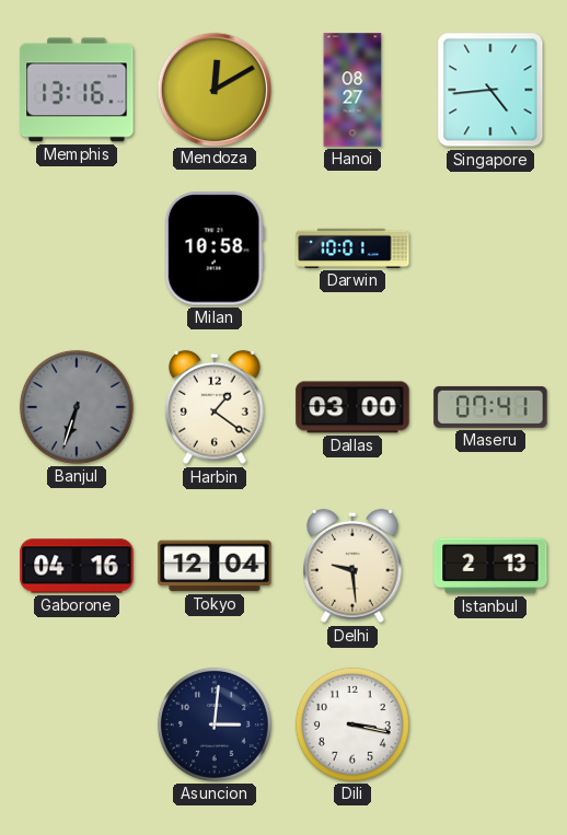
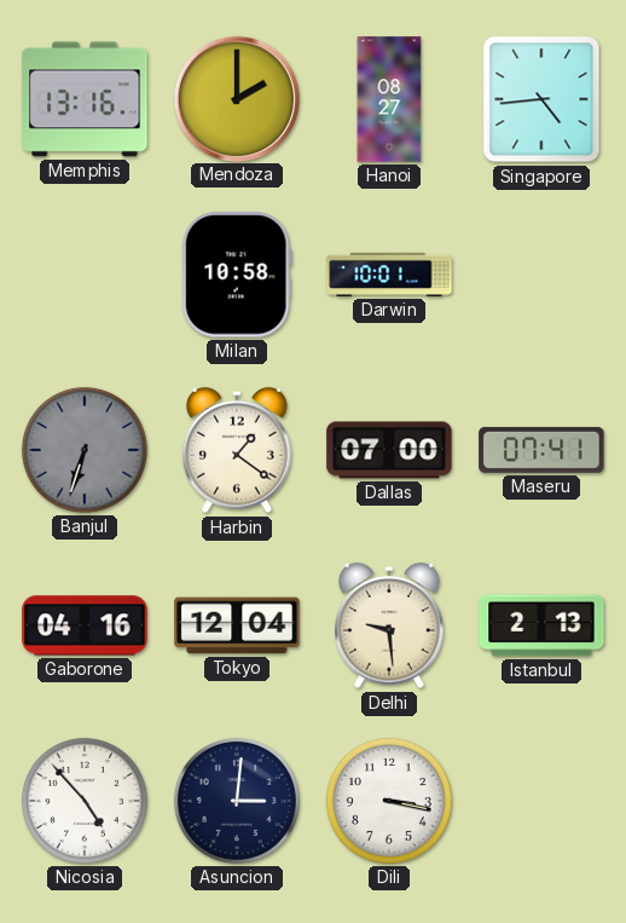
Mendoza: 12:10 -> 2:00
Dallas: 03:00 -> 07:00
Nicosia: none -> 4:53
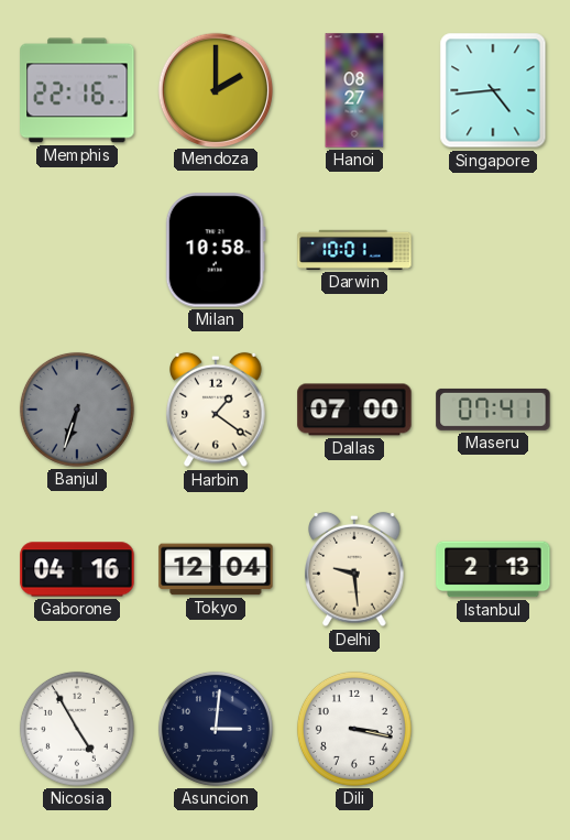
Memphis: 13:16 -> 22:16
Nicosia: 4:53 -> 4:55
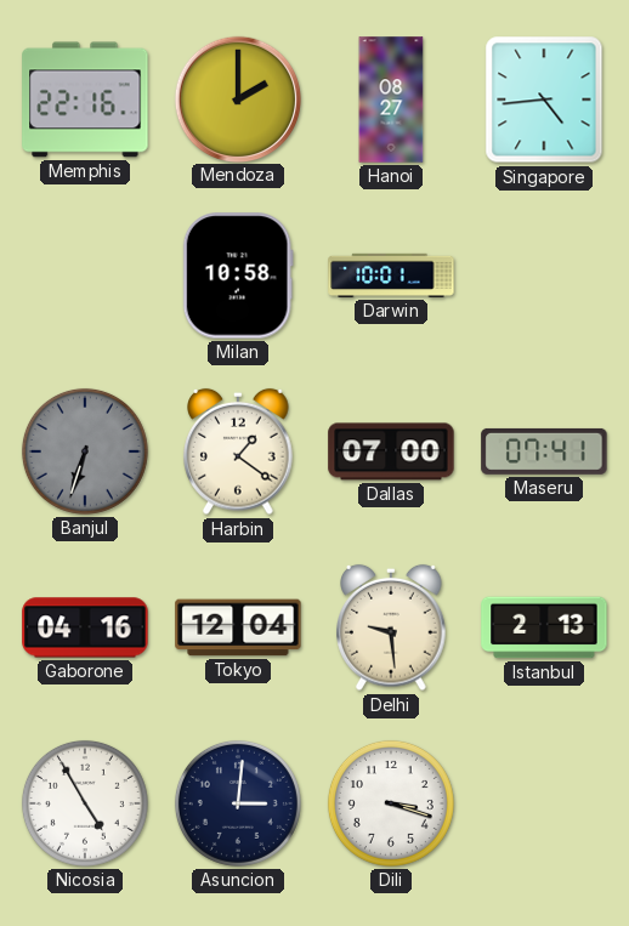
Dili: 3:17 -> 3:18
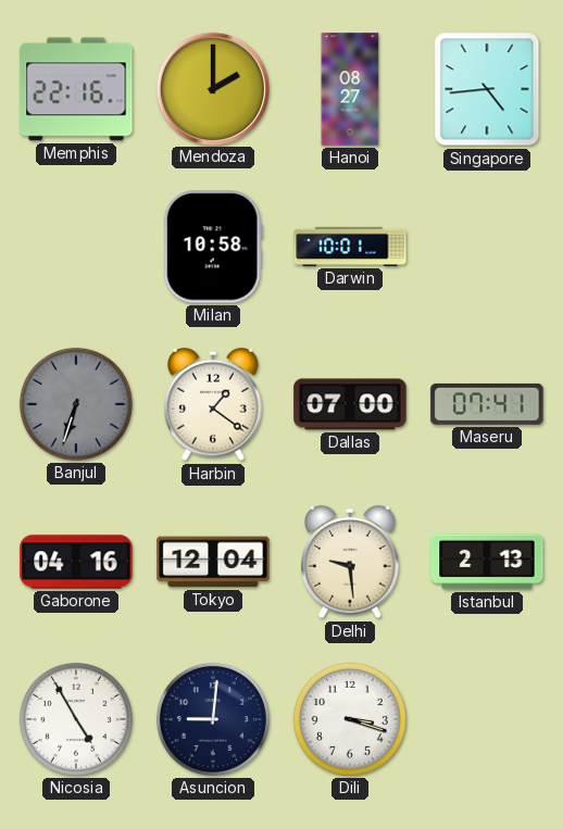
Asuncion: 3:01 -> 9:01
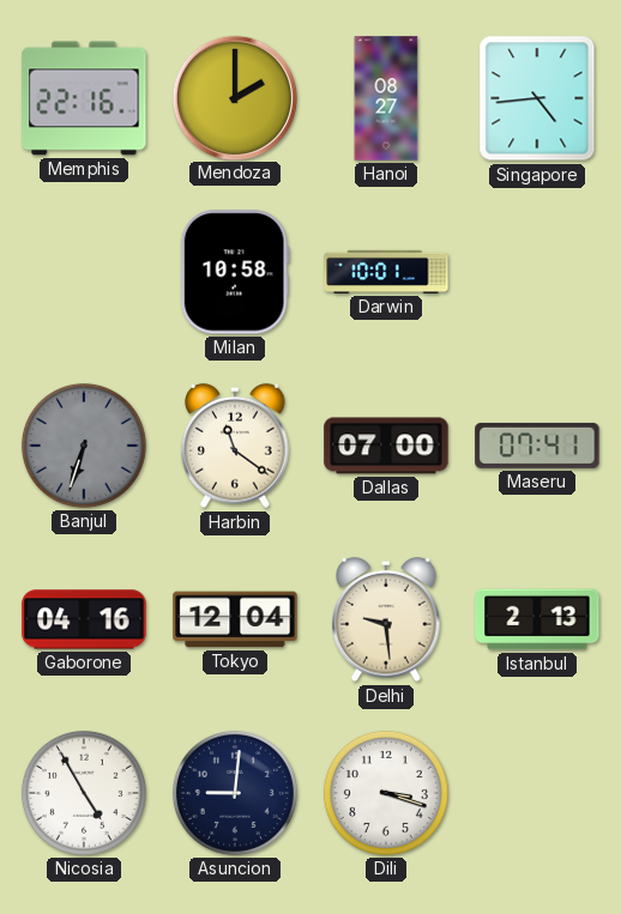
Harbin: 1:21 -> 11:21
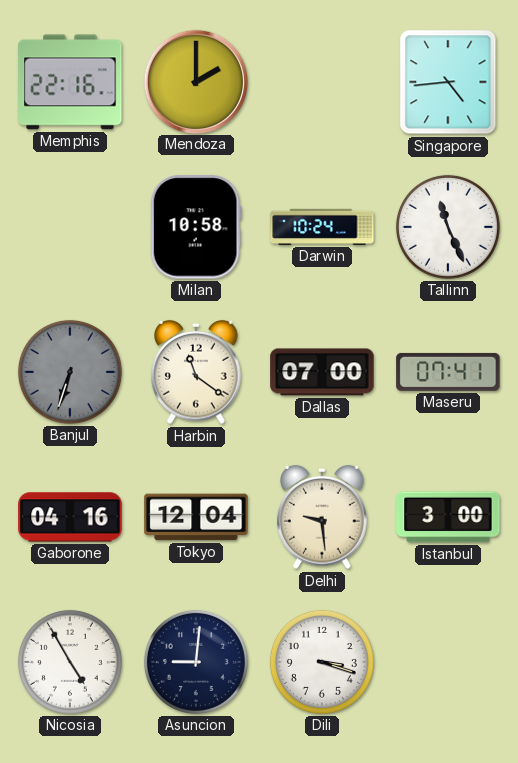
Hanoi: 08:27 -> none
Darwin: 10:01 -> 10:24
Tallinn: none -> 11:26
Istanbul: 2:13 -> 3:00
